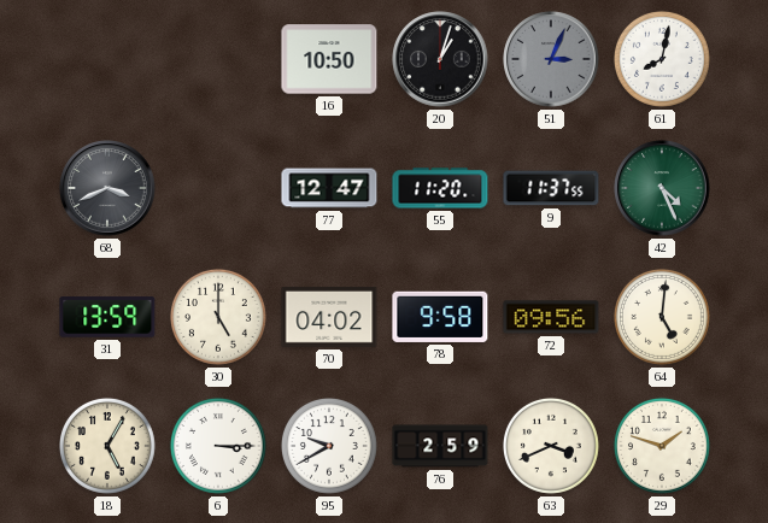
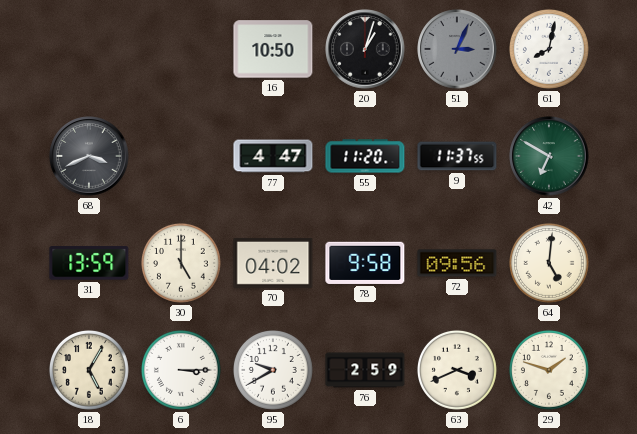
77: 12:47 -> 4:47
42: 4:26 -> 6:50
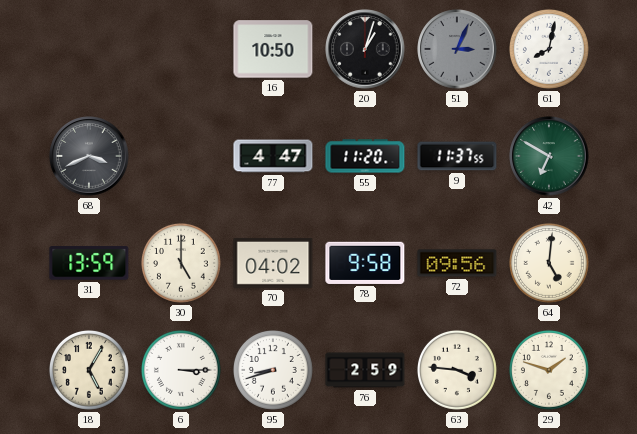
95: 9:40 -> 8:42
63: 3:41 -> 3:46
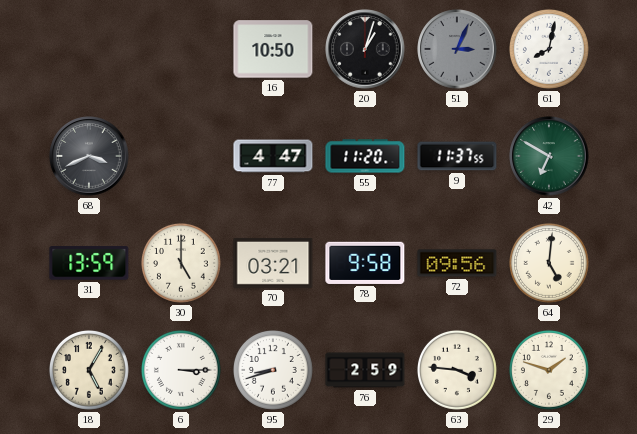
70: 04:02 -> 03:21
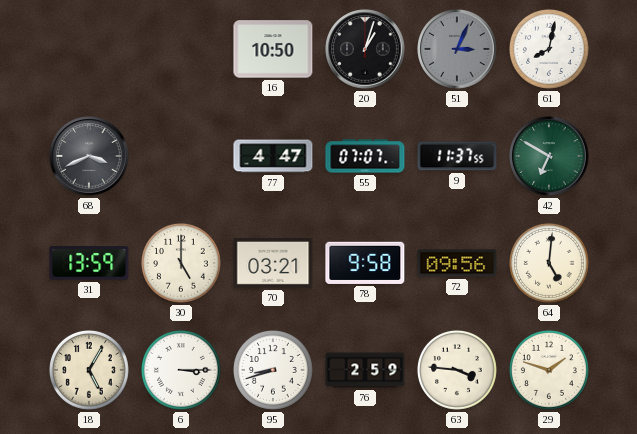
55: 11:20 -> 07:07
